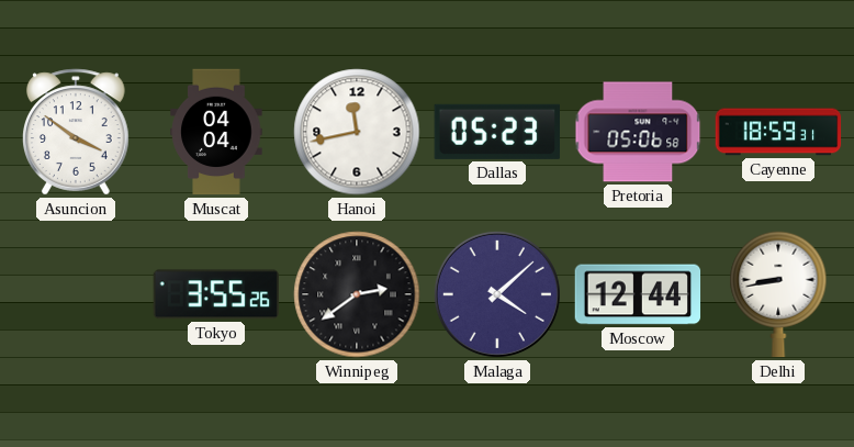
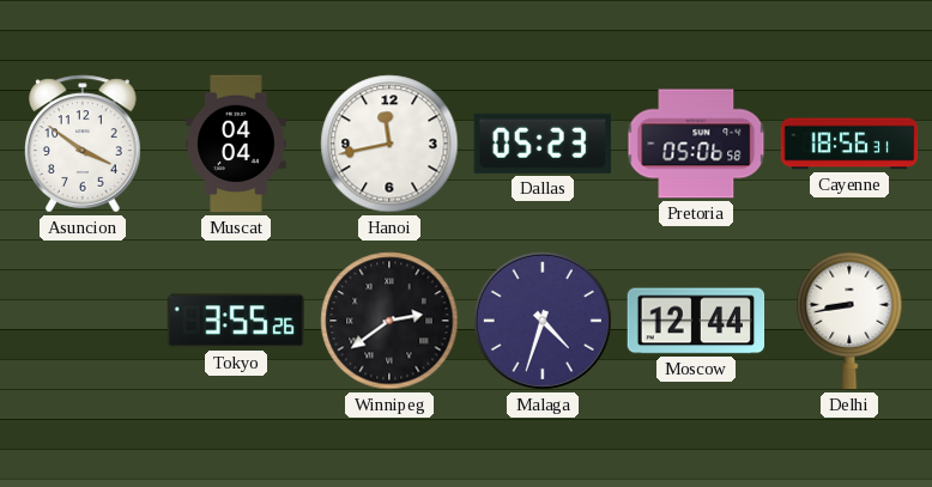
Cayenne: 18:59 -> 18:56
Malaga: 4:08 -> 4:33
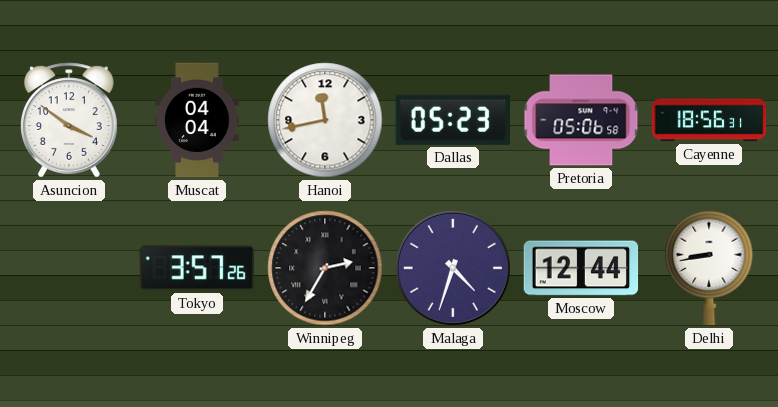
Tokyo: 3:55 -> 3:57
Winnipeg: 2:39 -> 2:35
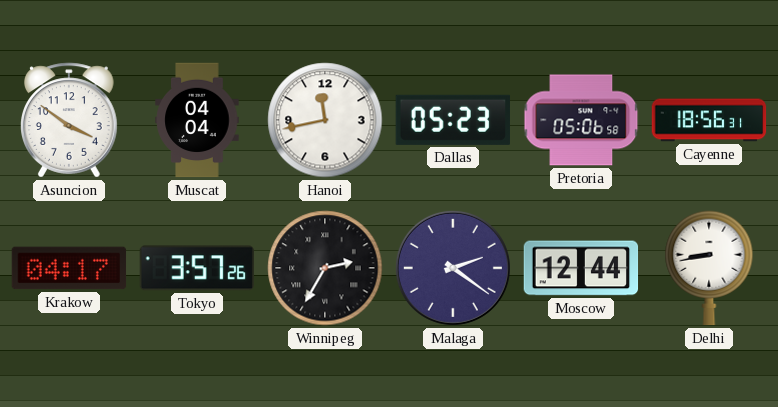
Krakow: none -> 04:17
Malaga: 4:33 -> 2:21
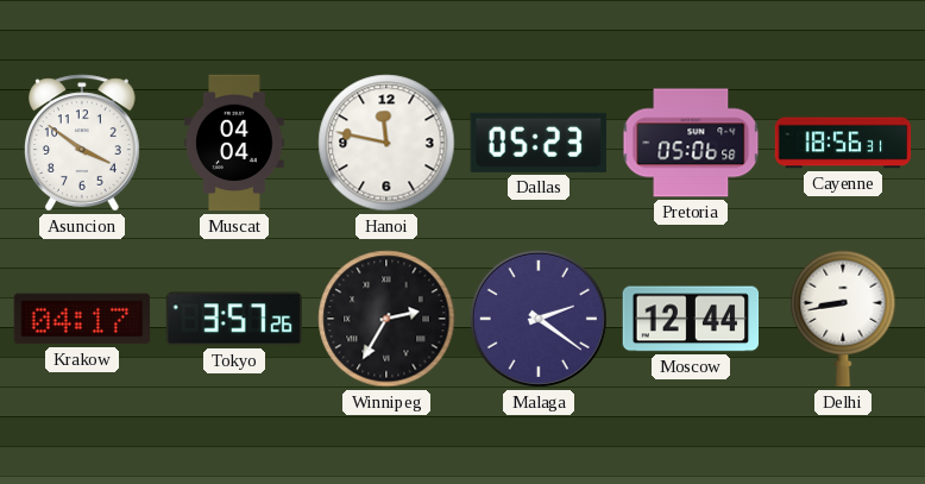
Hanoi: 11:43 -> 11:47
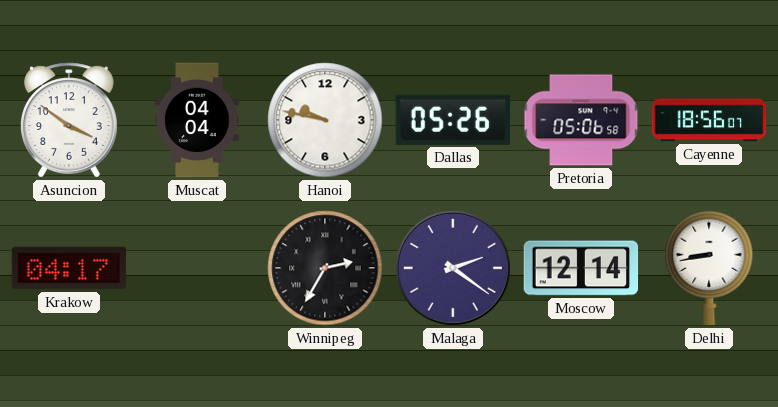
Hanoi: 11:47 -> 9:47
Dallas: 05:23 -> 05:26
Cayenne: 18:56:31 -> 18:56:07
Tokyo: 3:57 -> none
Moscow: 12:44 -> 12:14
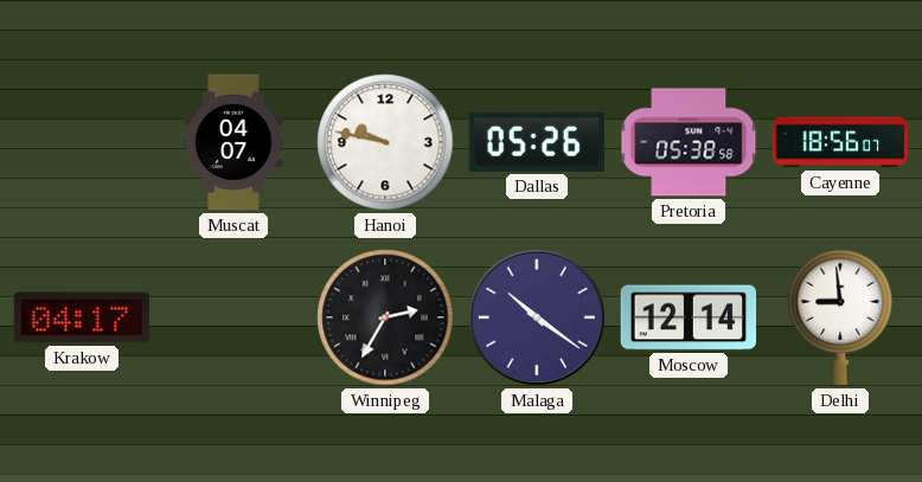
Asuncion: 3:51 -> none
Muscat: 04:04 -> 04:07
Pretoria: 05:06 -> 05:38
Malaga: 2:21 -> 10:21
Delhi: 8:43 -> 8:59
